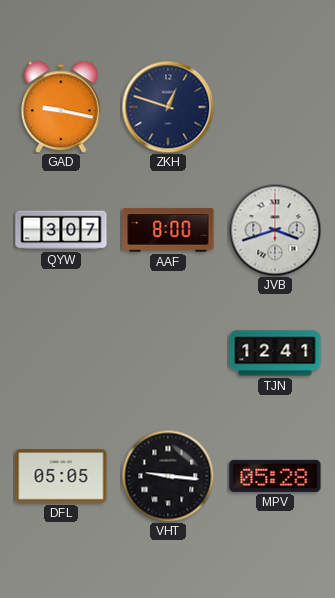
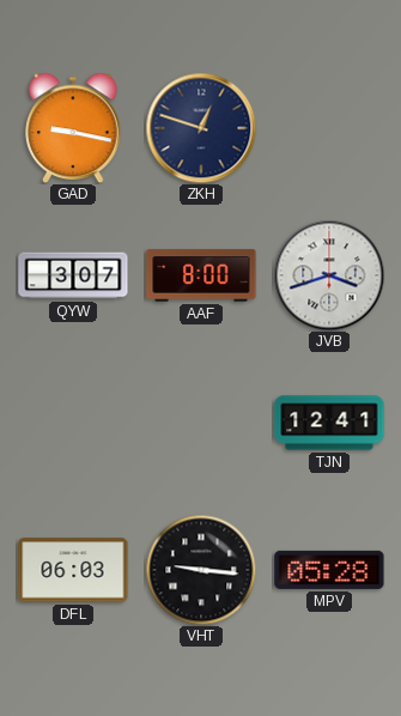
DFL: 05:05 -> 06:03
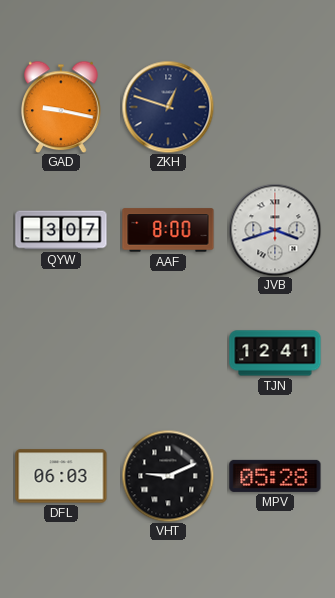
VHT: 9:16 -> 9:11
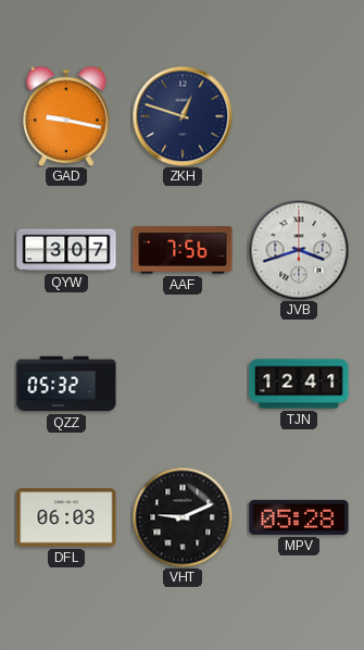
AAF: 8:00 -> 7:56
QZZ: none -> 05:32
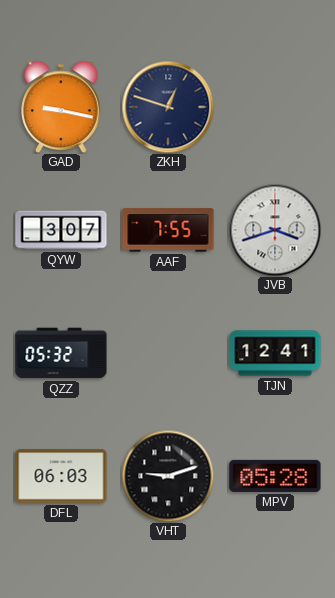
AAF: 7:56 -> 7:55
VHT: 9:11 -> 9:12
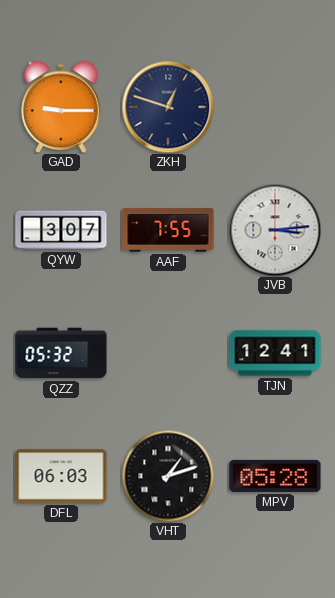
GAD: 9:17 -> 9:15
JVB: 3:42 -> 3:14
VHT: 9:12 -> 1:12
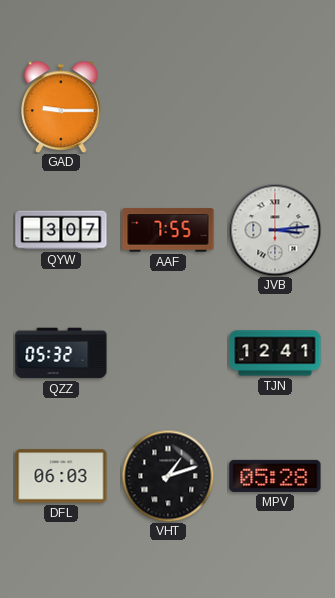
ZKH: 12:48 -> none
